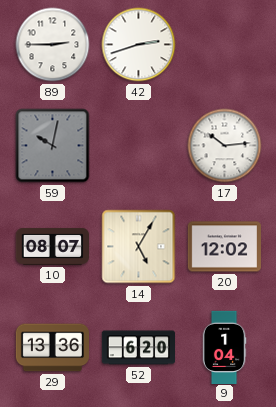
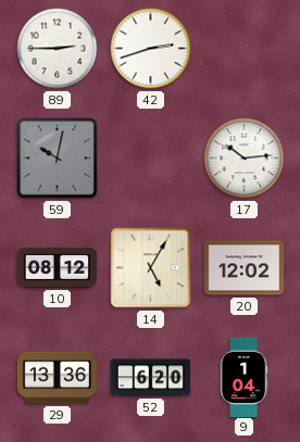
10: 08:07 -> 08:12
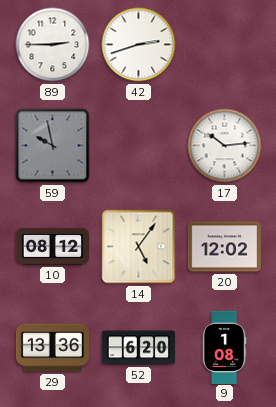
59: 10:02 -> 9:58
14: 5:05 -> 5:06
9: 1:04 -> 1:08
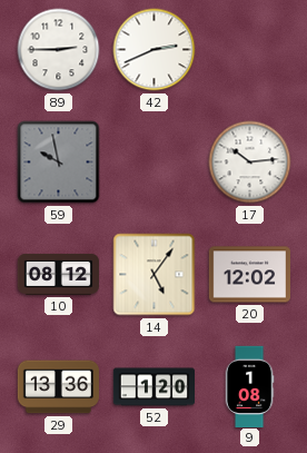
42: 2:42 -> 2:41
52: 6:20 -> 1:20
